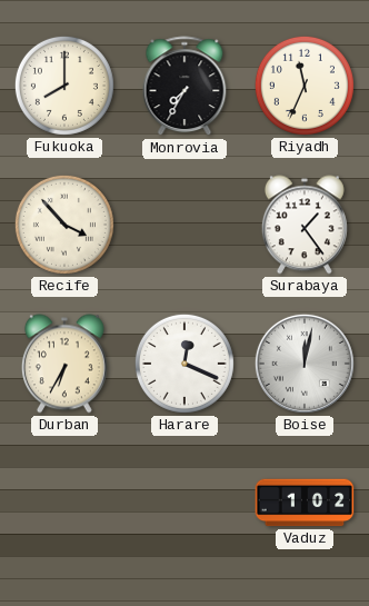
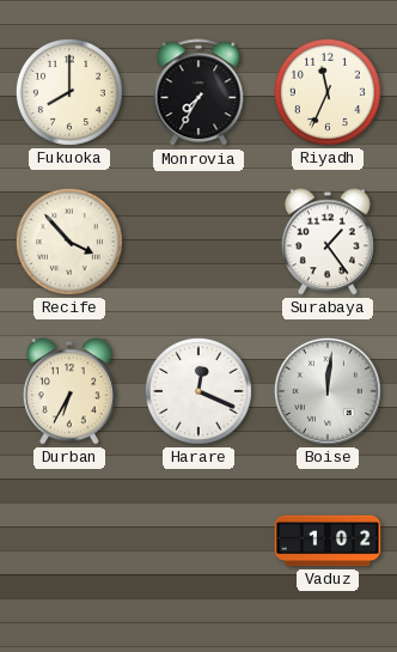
Boise: 12:02 -> 12:01
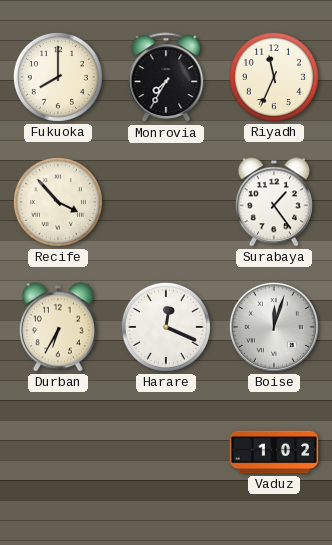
Boise: 12:01 -> 12:03
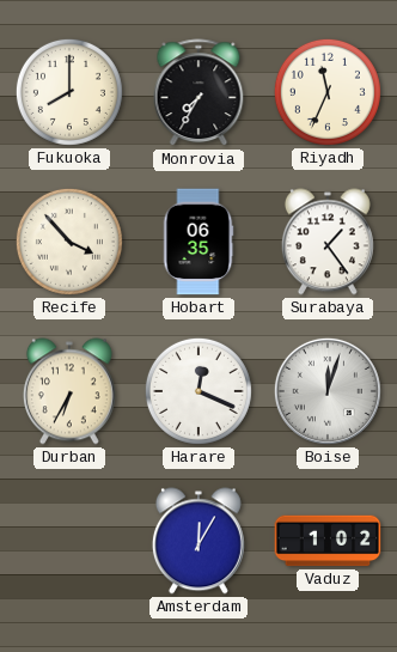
Hobart: none -> 06:35
Amsterdam: none -> 12:05
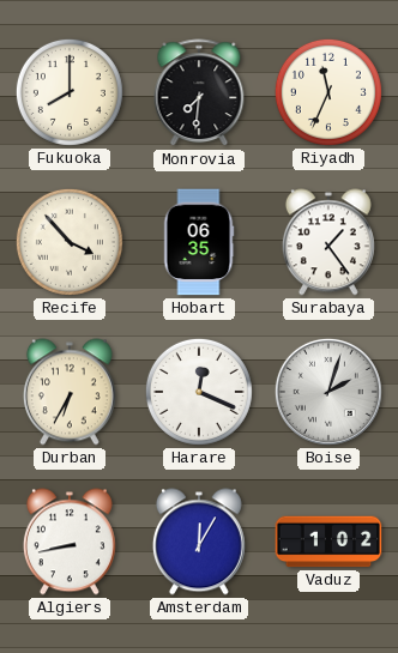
Monrovia: 7:35 -> 7:31
Boise: 12:03 -> 2:03
Algiers: none -> 8:43
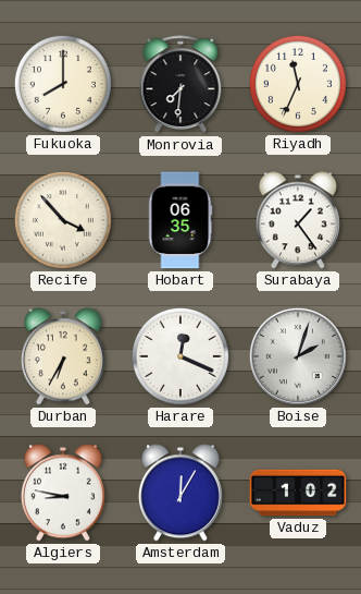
Algiers: 8:43 -> 8:47
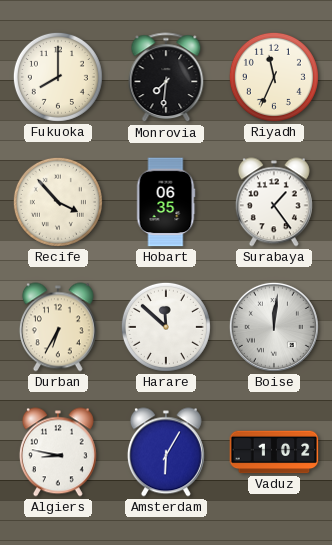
Harare: 12:19 -> 11:52
Boise: 2:03 -> 12:01
Amsterdam: 12:05 -> 6:05
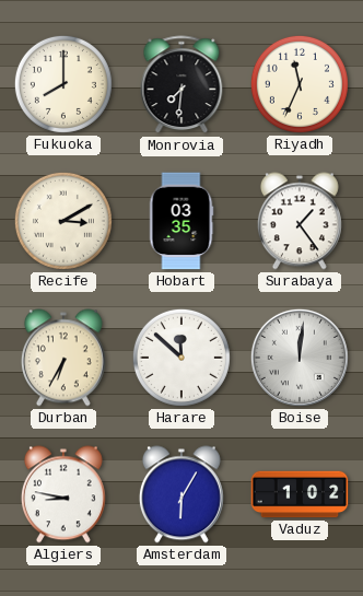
Recife: 3:53 -> 3:10
Hobart: 06:35 -> 03:35
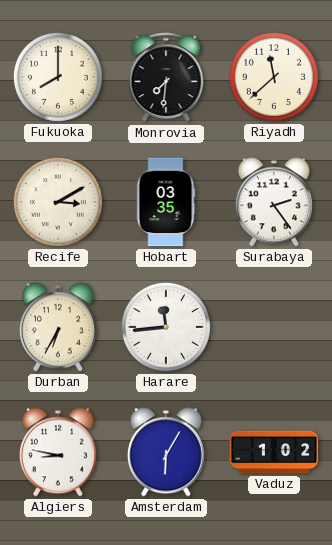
Riyadh: 11:34 -> 11:38
Surabaya: 1:24 -> 2:24
Harare: 11:52 -> 11:44
Boise: 12:01 -> none
